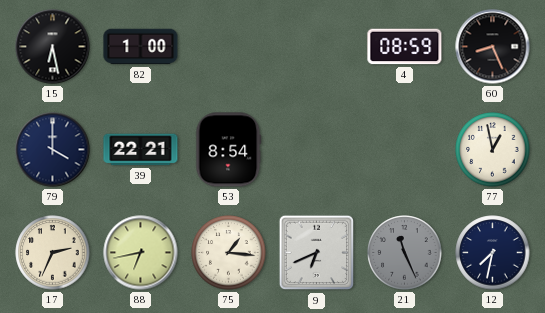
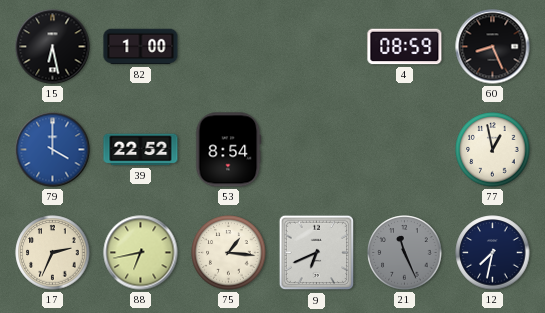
79 dial: navy -> blue
39: 22:21 -> 22:52
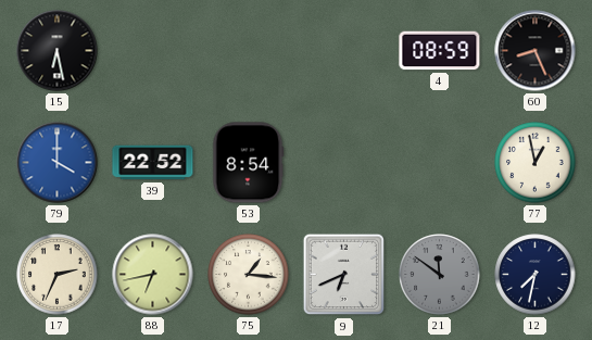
82: 1:00 -> none
21: 11:26 -> 11:51
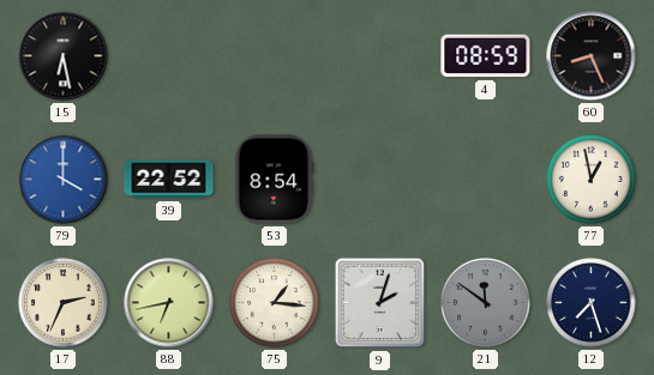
9: 6:41 -> 2:03
12: 7:32 -> 7:27
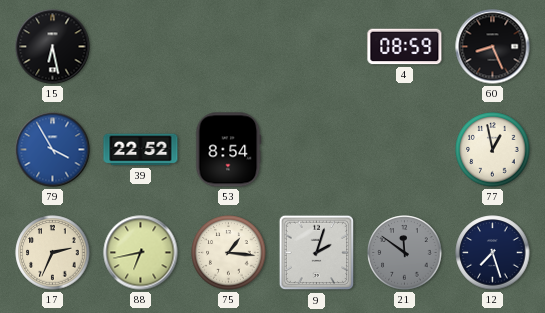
79: 4:00 -> 3:55
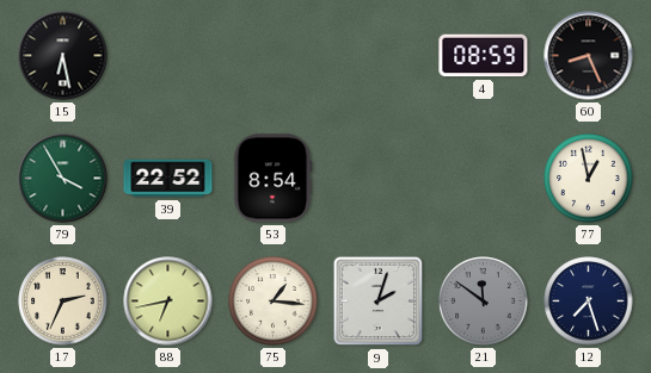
79 dial: blue -> green
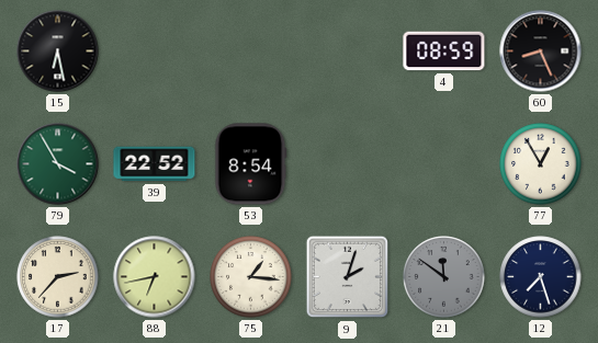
77: 12:58 -> 12:55
17: 2:34 -> 2:37
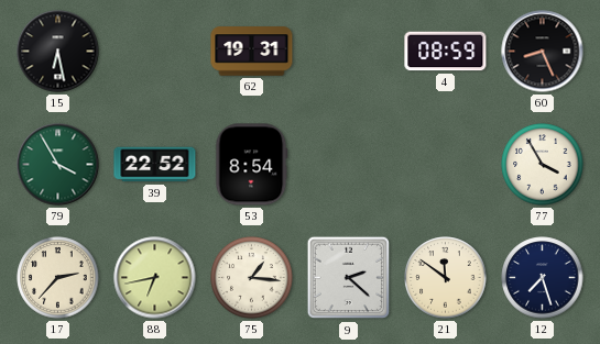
62: none -> 19:31
77: 12:55 -> 3:55
9: 2:03 -> 2:22
21 dial: grey -> cream
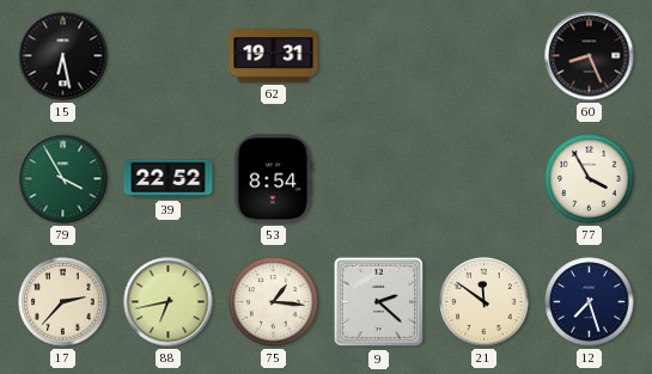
4: 08:59 -> none
